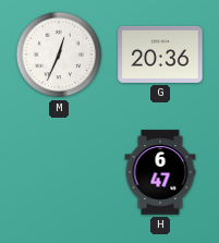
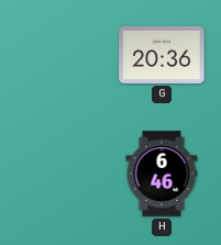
M: 12:34 -> none
H: 6:47 -> 6:46
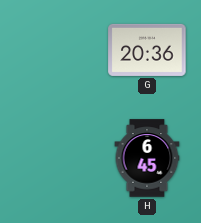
H: 6:46 -> 6:45
